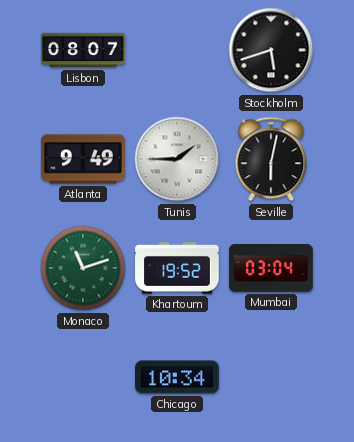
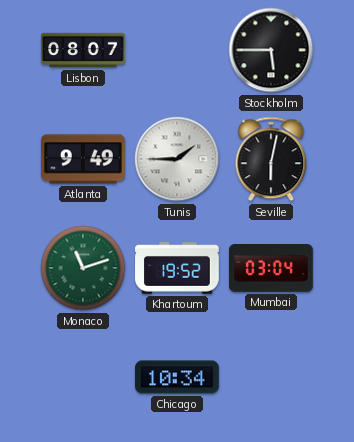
Stockholm: 5:42 -> 5:45
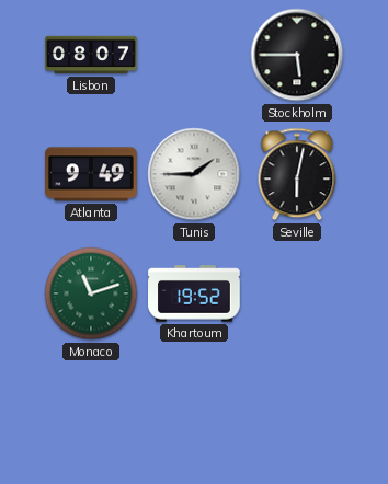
Mumbai: 03:04 -> none
Chicago: 10:34 -> none
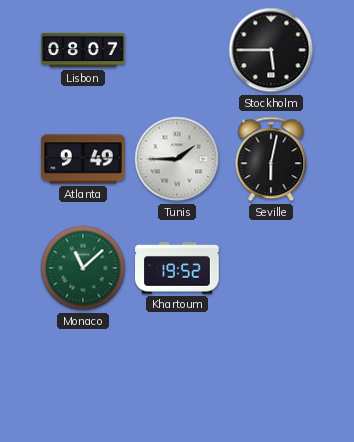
Monaco: 11:12 -> 11:08
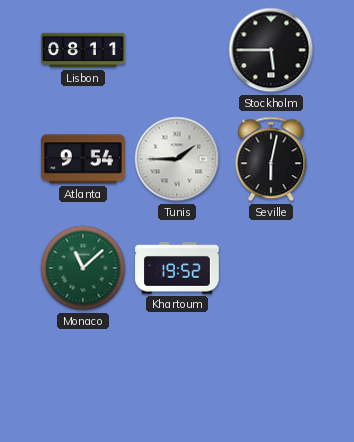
Lisbon: 08:07 -> 08:11
Atlanta: 9:49 -> 9:54
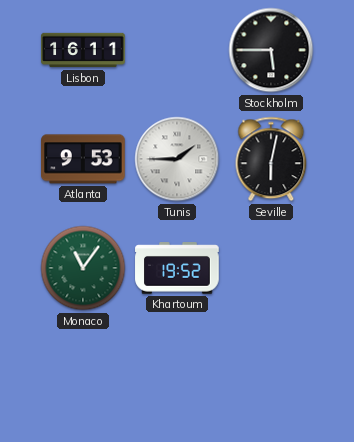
Lisbon: 08:11 -> 16:11
Atlanta: 9:54 -> 9:53
Monaco: 11:08 -> 11:06
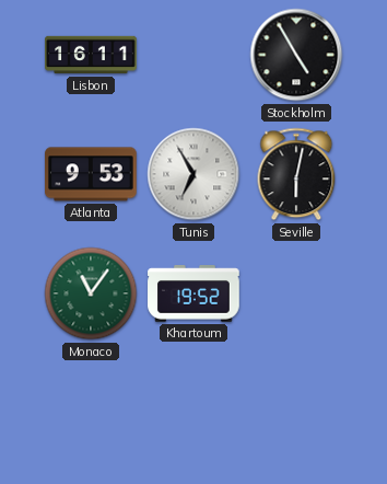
Stockholm: 5:45 -> 4:55
Tunis: 1:45 -> 6:55
